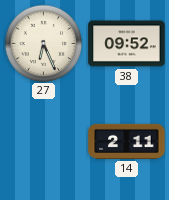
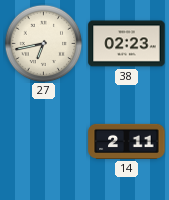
27: 6:26 -> 6:43
38: 09:52 -> 02:23
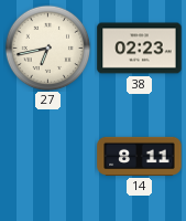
14: 2:11 -> 8:11
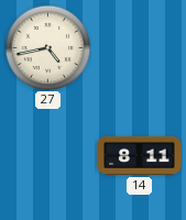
27: 6:43 -> 4:43
38: 02:23 -> none
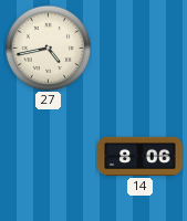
14: 8:11 -> 8:06
